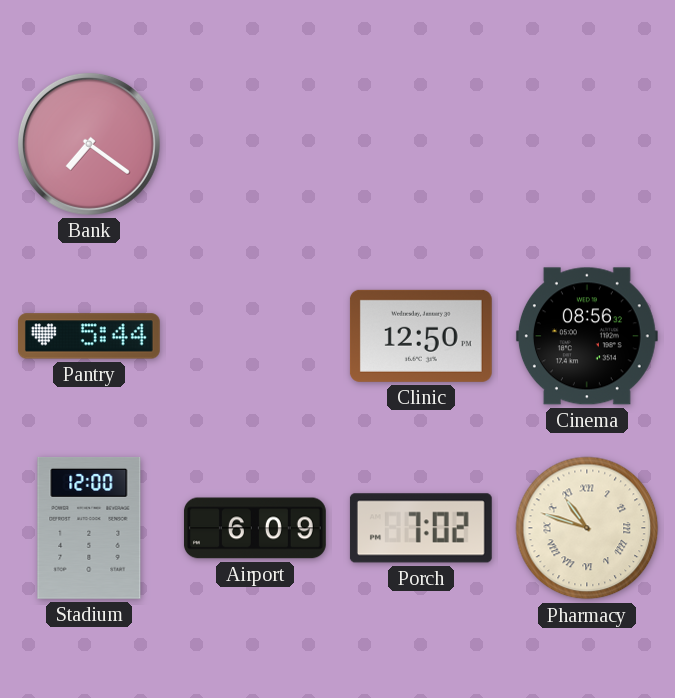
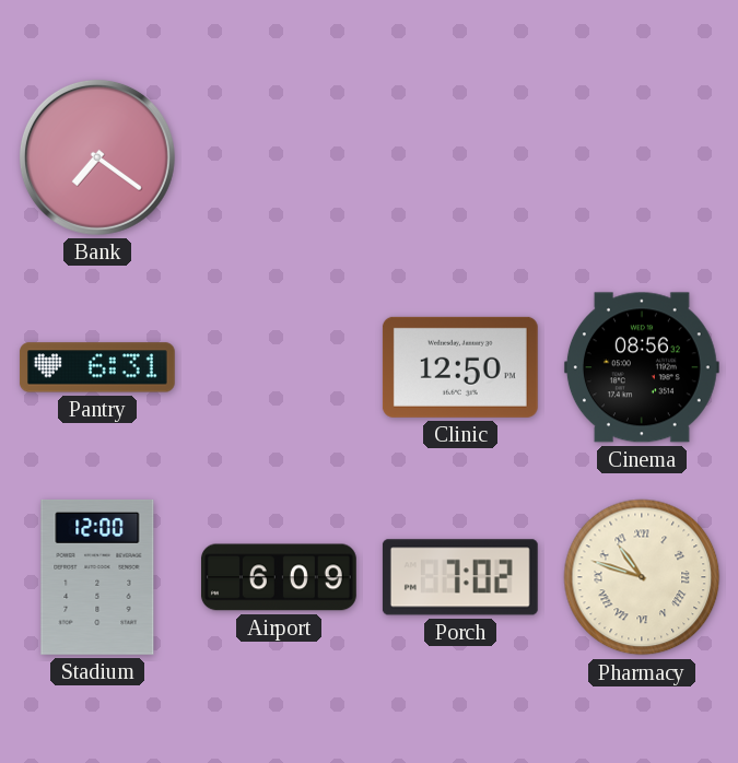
Pantry: 5:44 -> 6:31
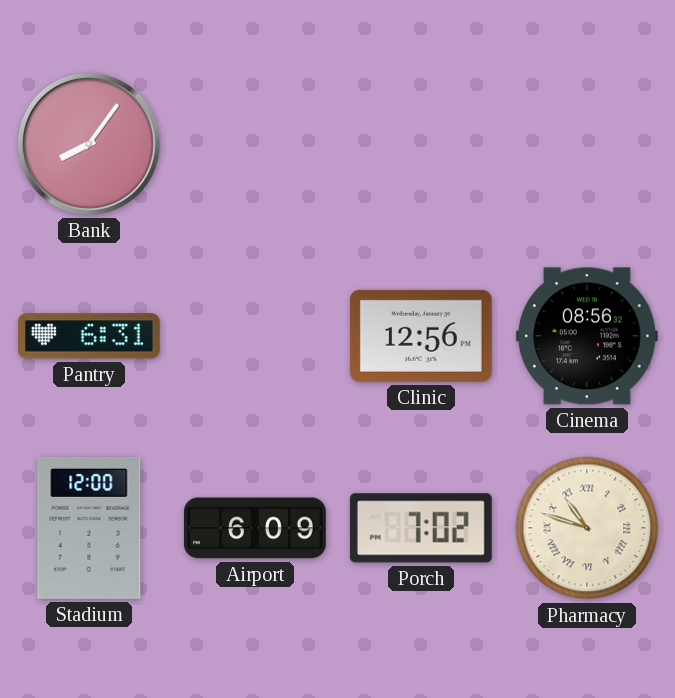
Bank: 7:21 -> 8:06
Clinic: 12:50 -> 12:56
